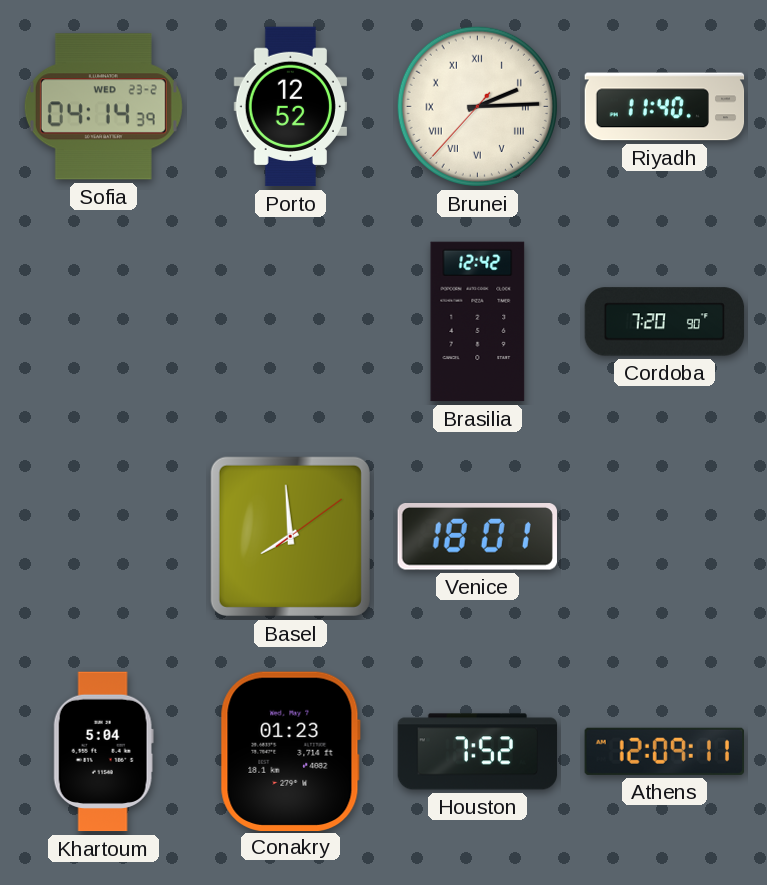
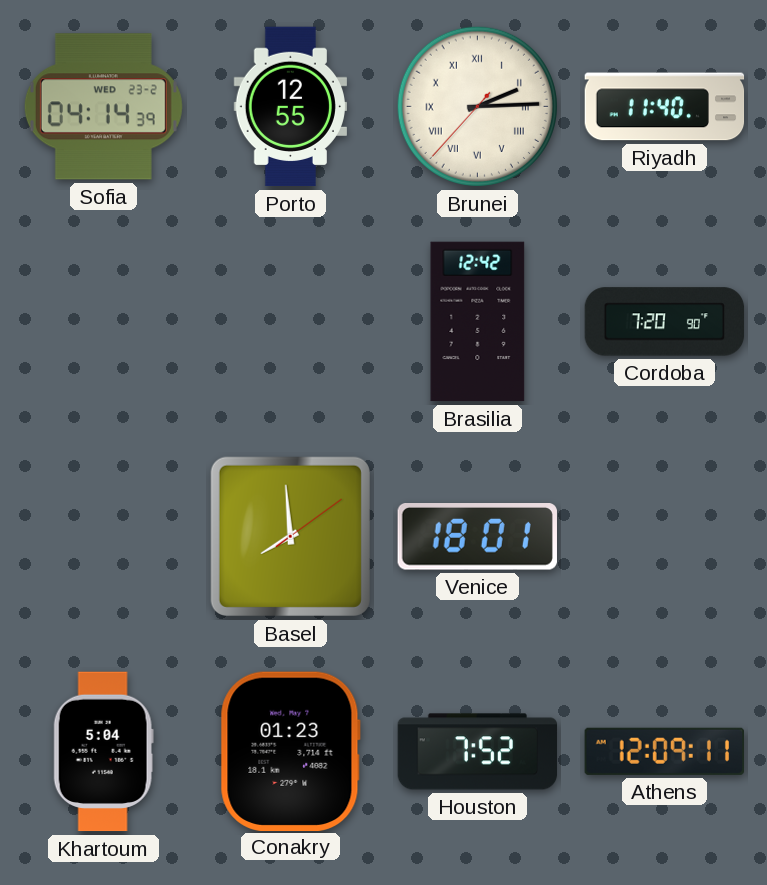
Porto: 12:52 -> 12:55
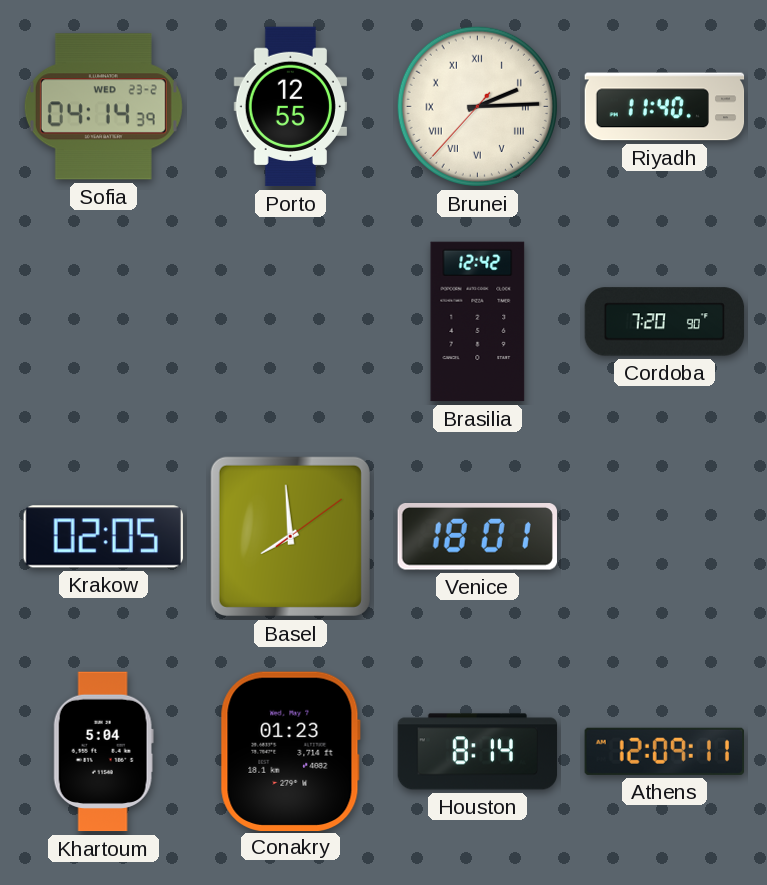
Krakow: none -> 02:05
Houston: 7:52 -> 8:14
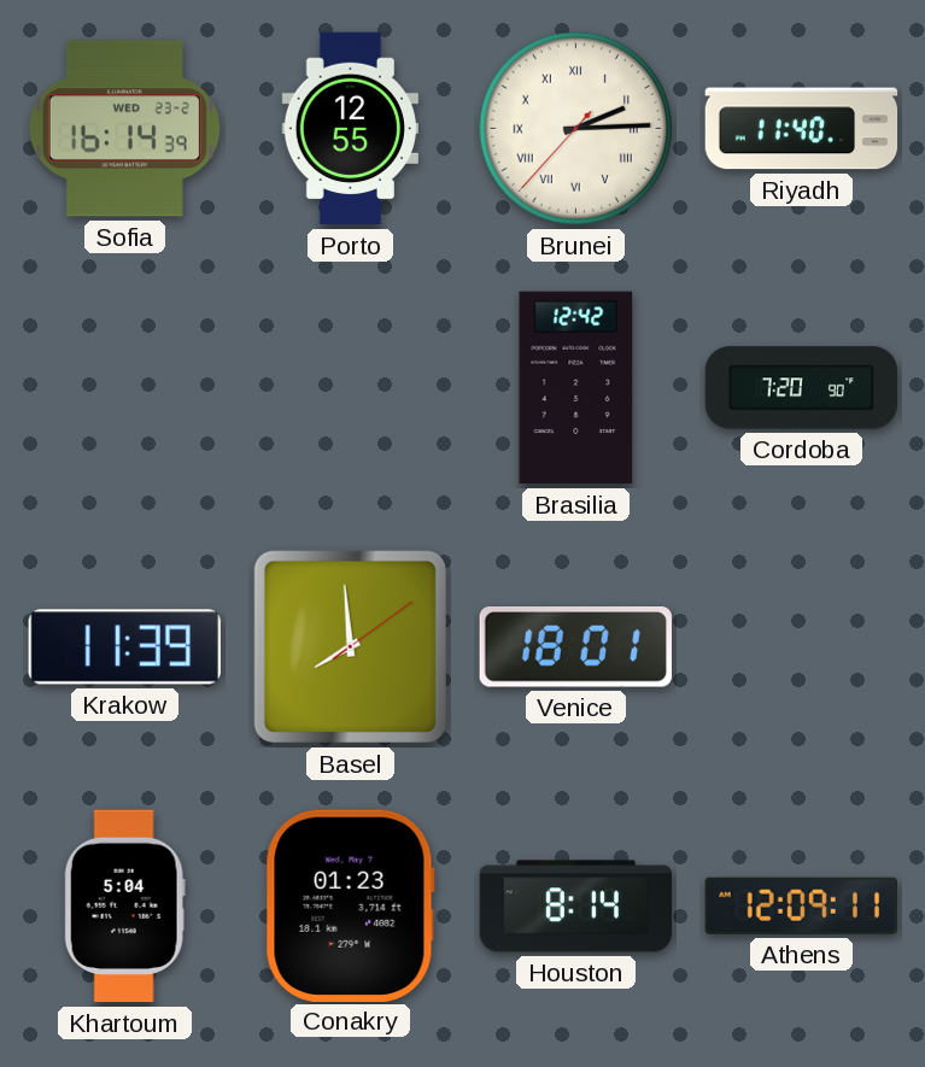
Sofia: 04:14 -> 16:14
Krakow: 02:05 -> 11:39
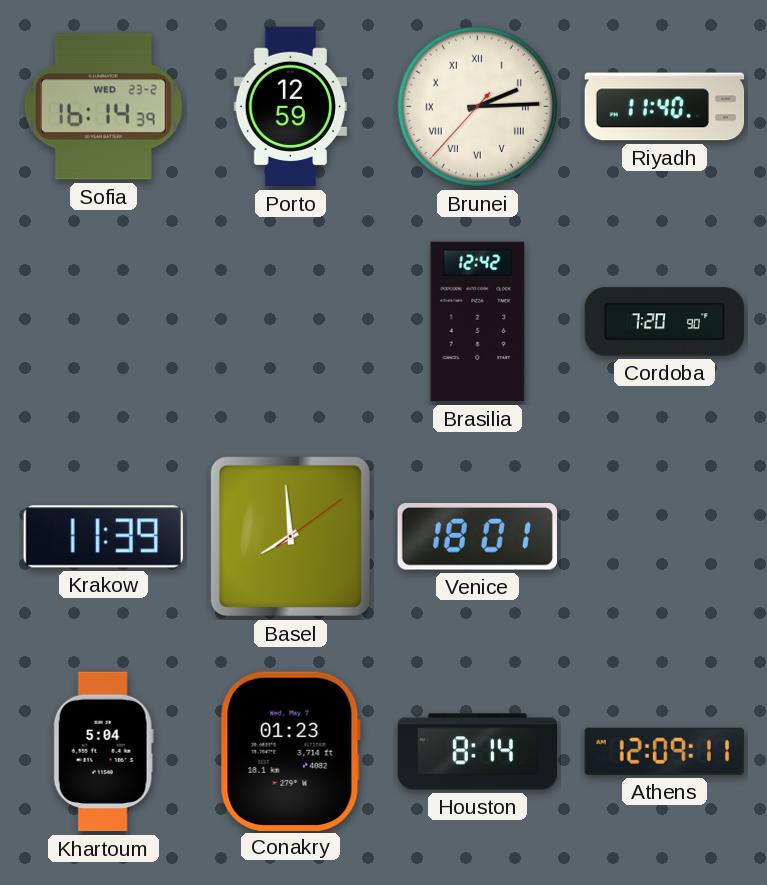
Porto: 12:55 -> 12:59
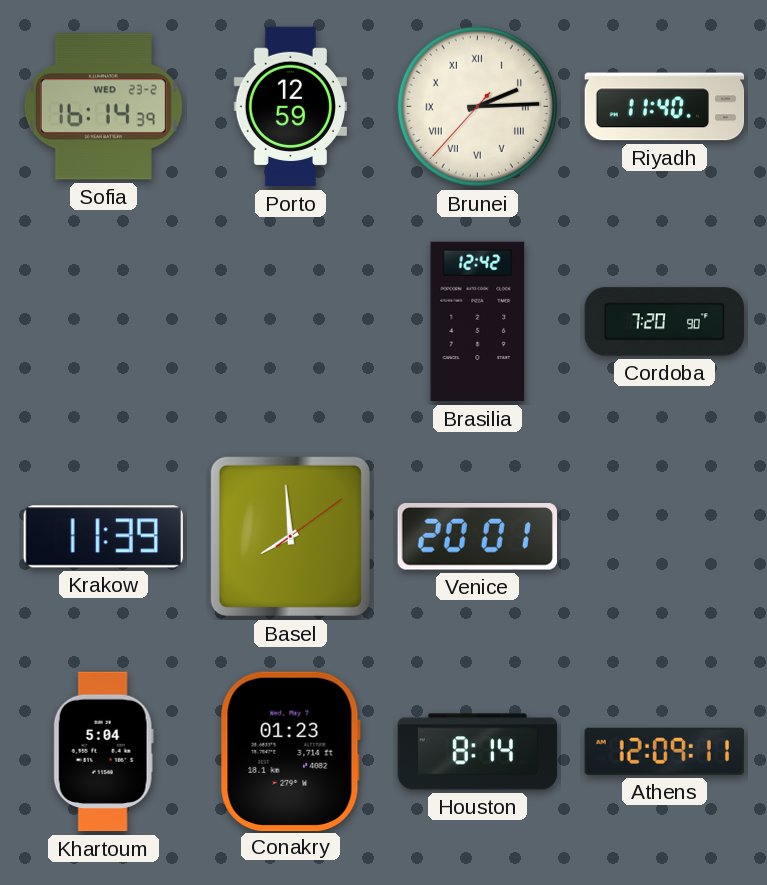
Venice: 18:01 -> 20:01
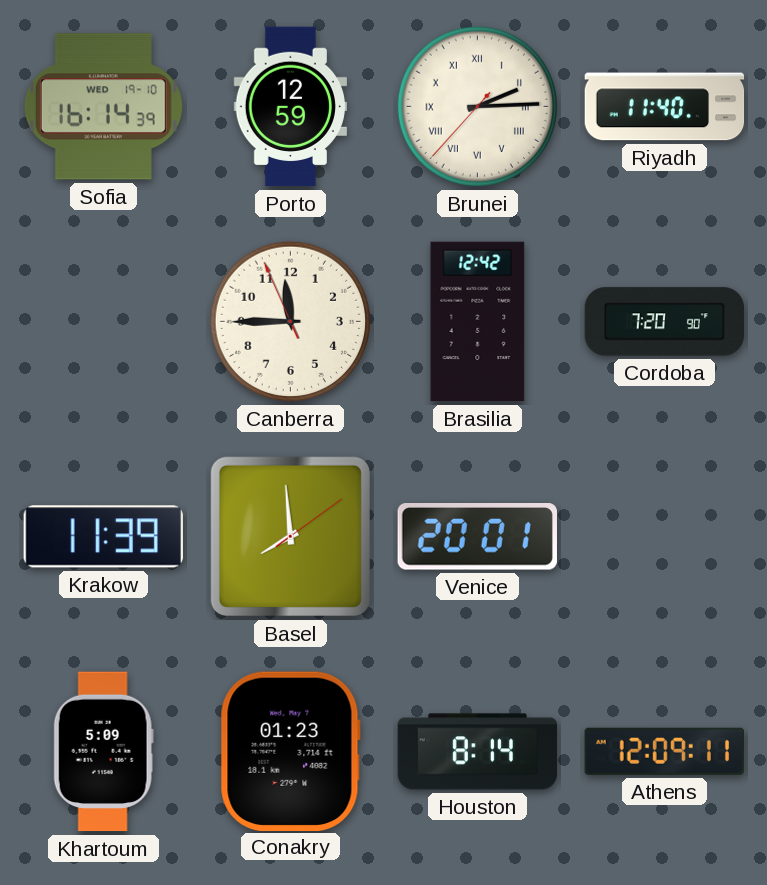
Sofia date: WED 23-2 -> WED 19-10
Canberra: none -> 11:44
Khartoum: 5:04 -> 5:09
